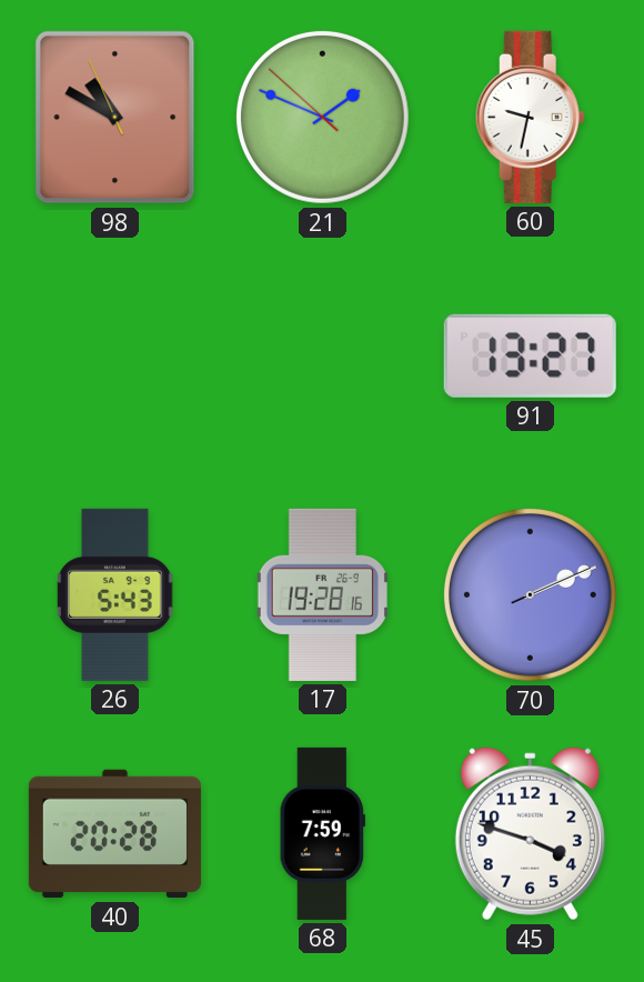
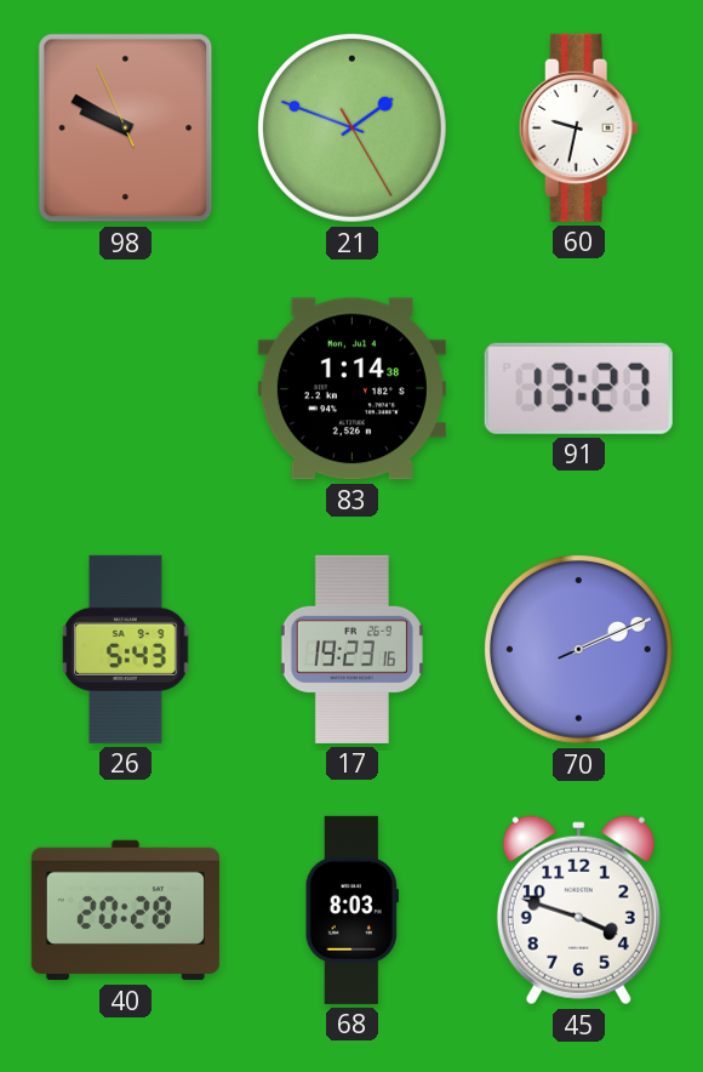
98: 10:49 -> 9:49
21: 1:48:52 -> 1:48:25
83: none -> 1:14
17: 19:28 -> 19:23
68: 7:59 -> 8:03
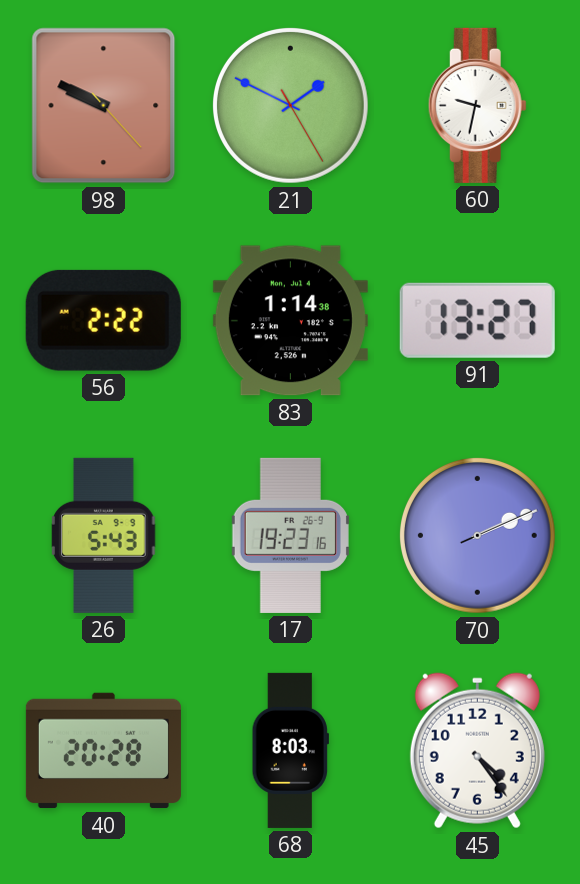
98: 9:49:56 -> 9:49:23
21: 1:48 -> 1:49
56: none -> 2:22
45: 3:48 -> 4:24
